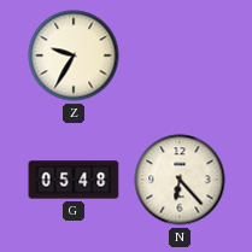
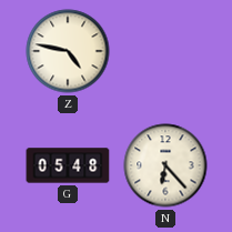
Z: 9:35 -> 4:47
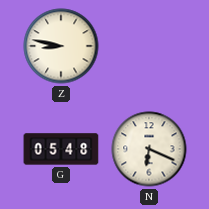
Z: 4:47 -> 8:47
N: 6:23 -> 6:19
